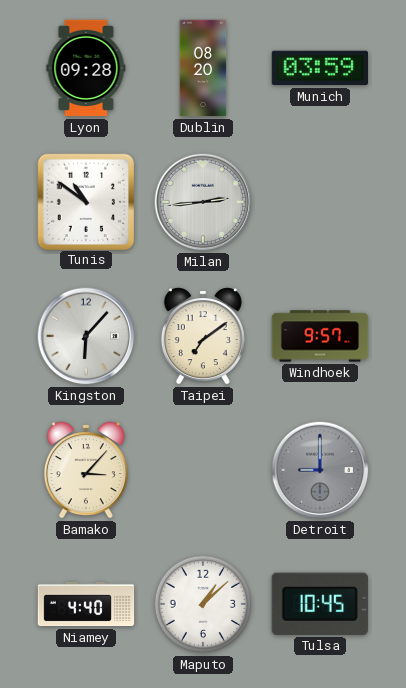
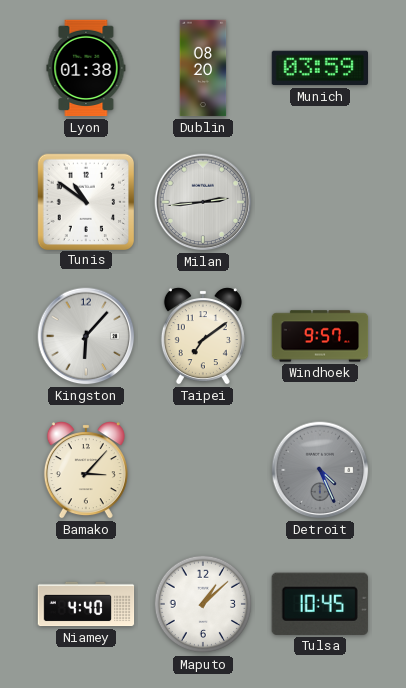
Lyon: 09:28 -> 01:38
Detroit: 9:00 -> 4:26
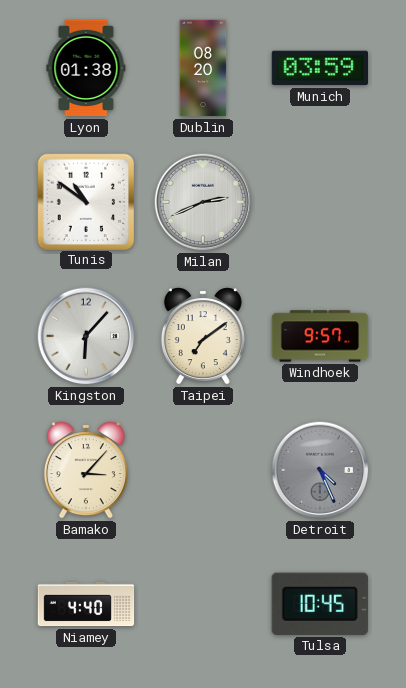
Milan: 2:44 -> 2:41
Maputo: 1:08 -> none
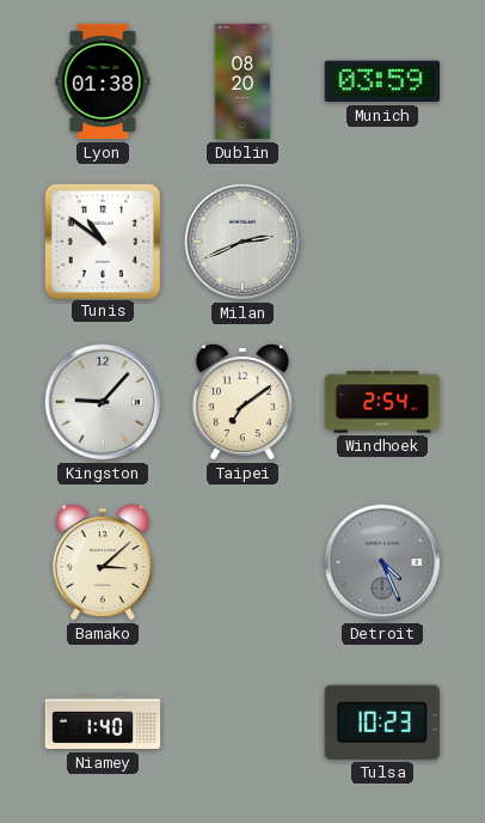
Kingston: 6:07 -> 9:07
Windhoek: 9:57 -> 2:54
Bamako: 3:07 -> 3:08
Niamey: 4:40 -> 1:40
Tulsa: 10:45 -> 10:23
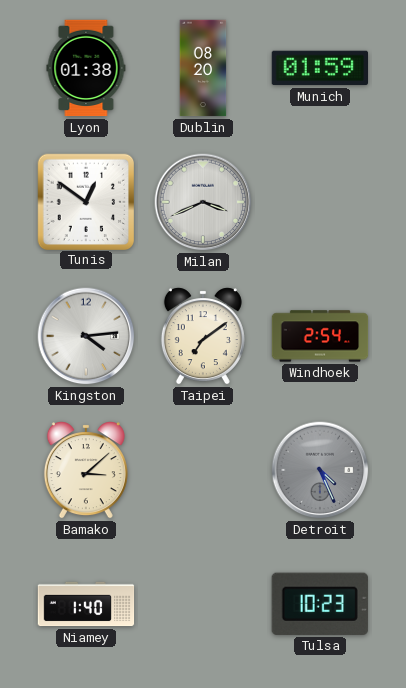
Munich: 03:59 -> 01:59
Tunis: 10:51 -> 12:51
Milan: 2:41 -> 3:41
Kingston: 9:07 -> 4:14
